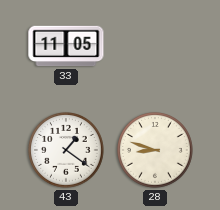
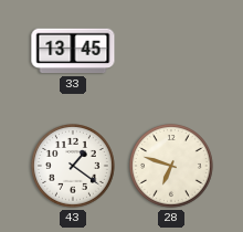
33: 11:05 -> 13:45
28: 8:48 -> 6:48
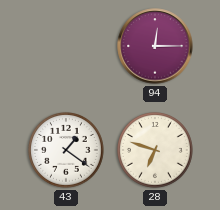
33: 13:45 -> none
94: none -> 12:15
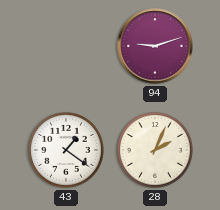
94: 12:15 -> 9:12
28: 6:48 -> 2:04
